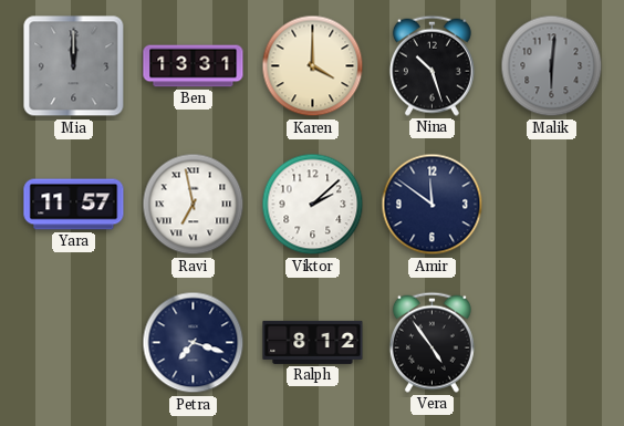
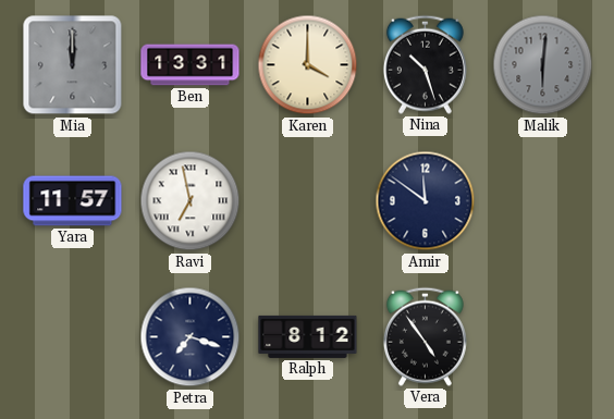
Viktor: 2:08 -> none
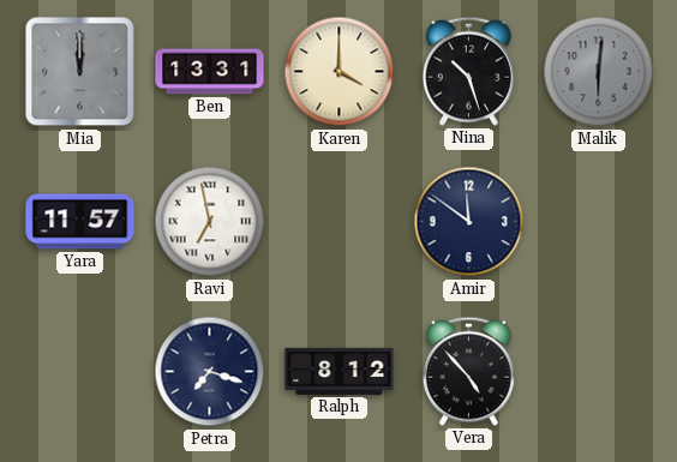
Vera: 4:54 -> 4:53
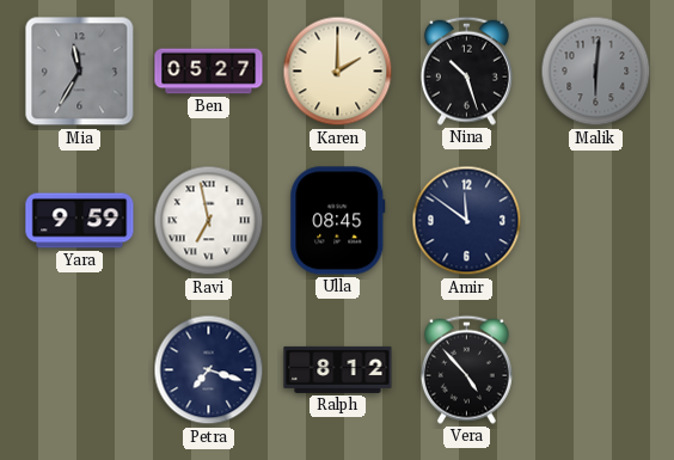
Mia: 12:00 -> 11:35
Ben: 13:31 -> 05:27
Karen: 4:00 -> 2:00
Yara: 11:57 -> 9:59
Ulla: none -> 08:45
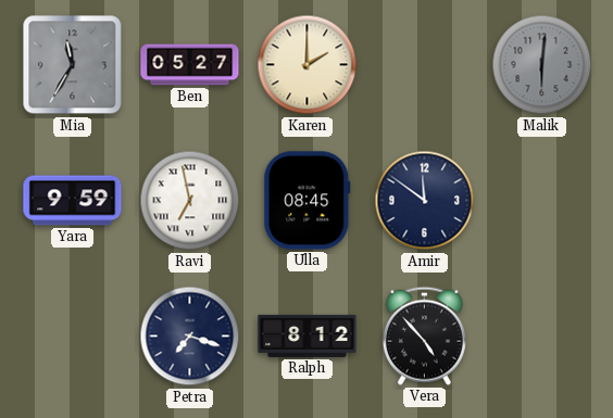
Nina: 10:27 -> none
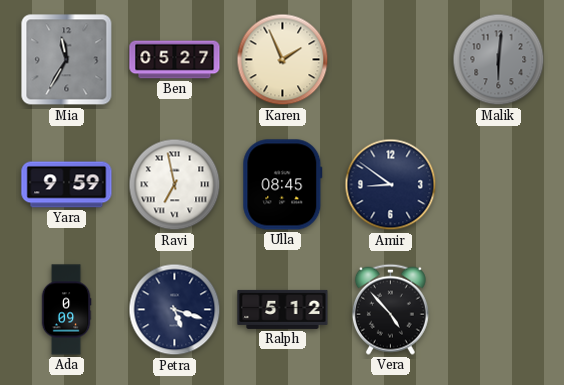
Karen: 2:00 -> 1:56
Amir: 11:51 -> 8:51
Ada: none -> 0:09
Petra: 7:18 -> 5:18
Ralph: 8:12 -> 5:12
